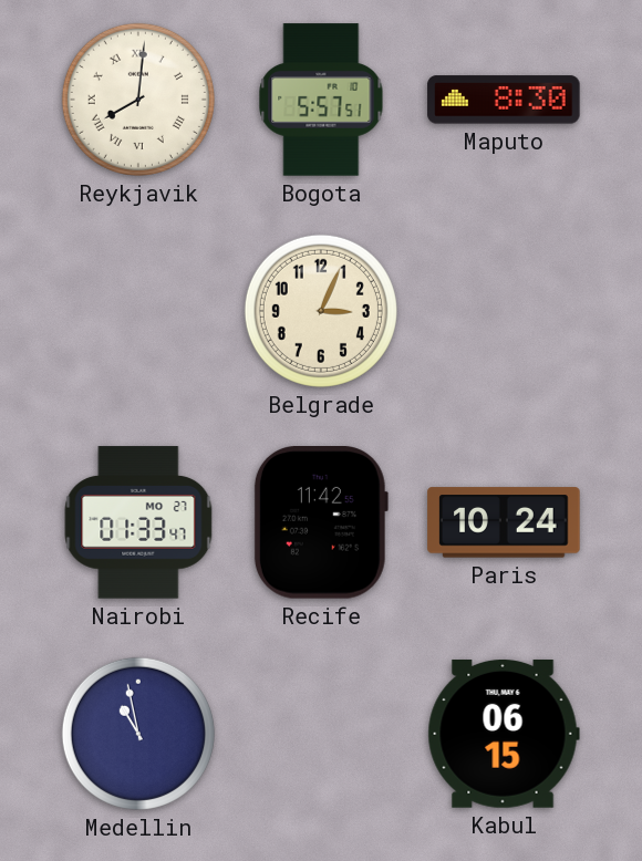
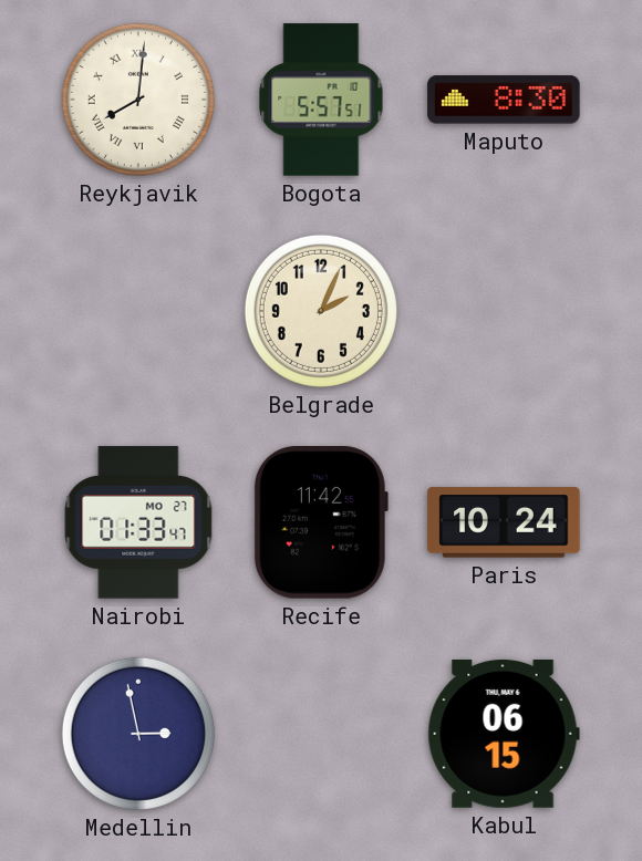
Belgrade: 3:04 -> 2:04
Medellin: 10:58 -> 2:58
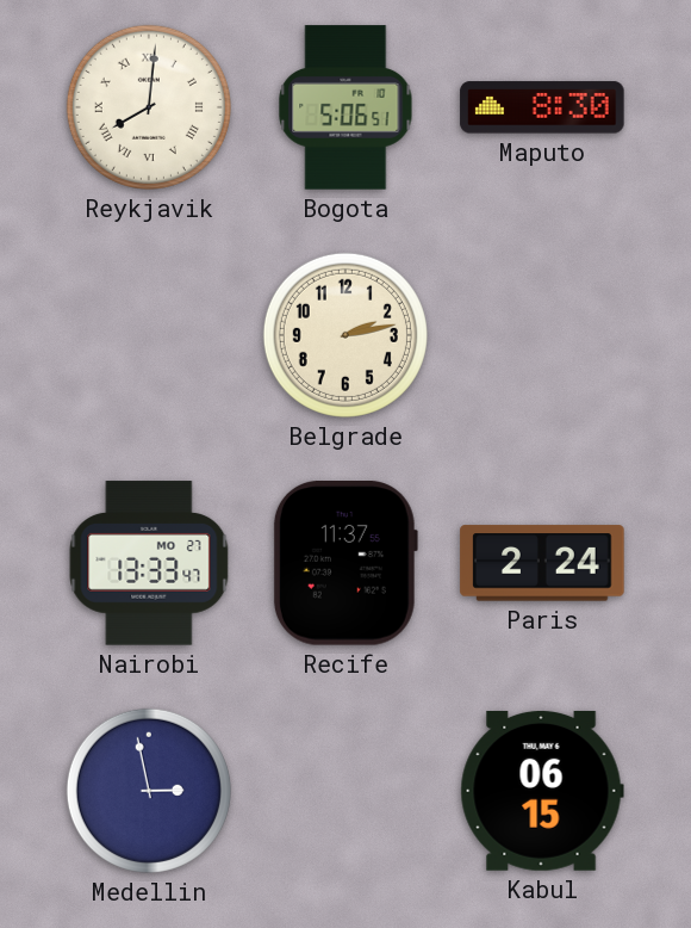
Bogota: 5:57 -> 5:06
Belgrade: 2:04 -> 2:13
Nairobi: 01:33 -> 13:33
Recife: 11:42 -> 11:37
Paris: 10:24 -> 2:24
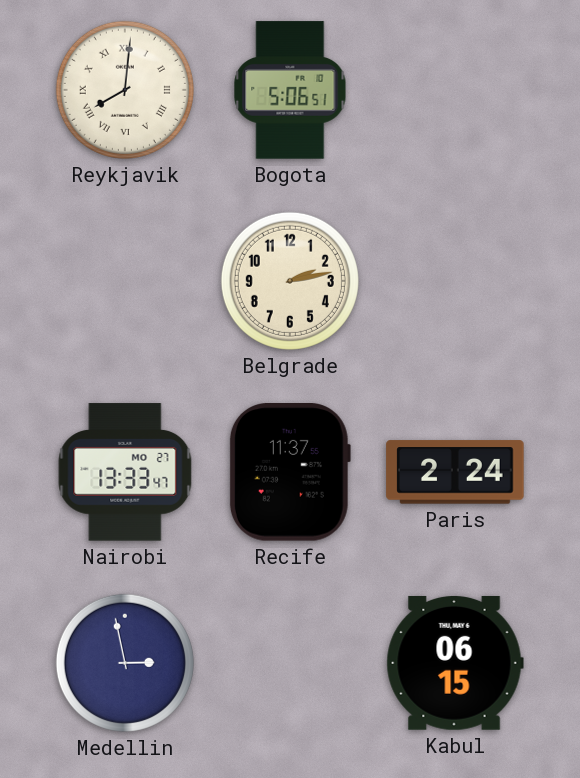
Maputo: 8:30 -> none
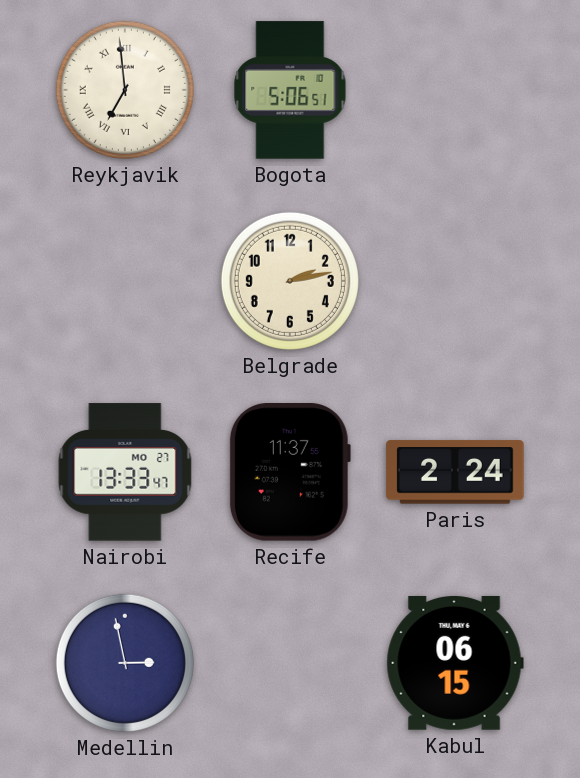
Reykjavik: 8:01 -> 6:59
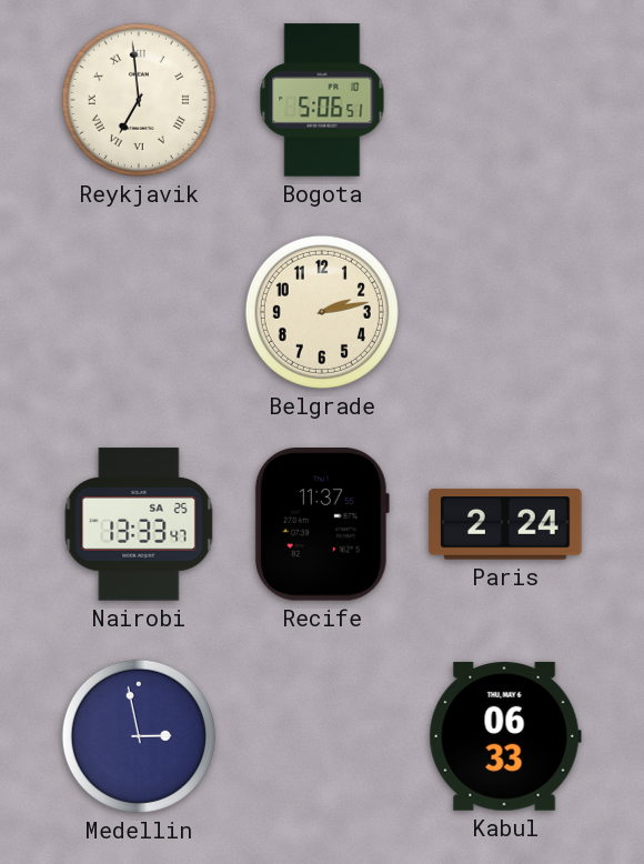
Nairobi date: MO 27 -> SA 25
Kabul: 06:15 -> 06:33
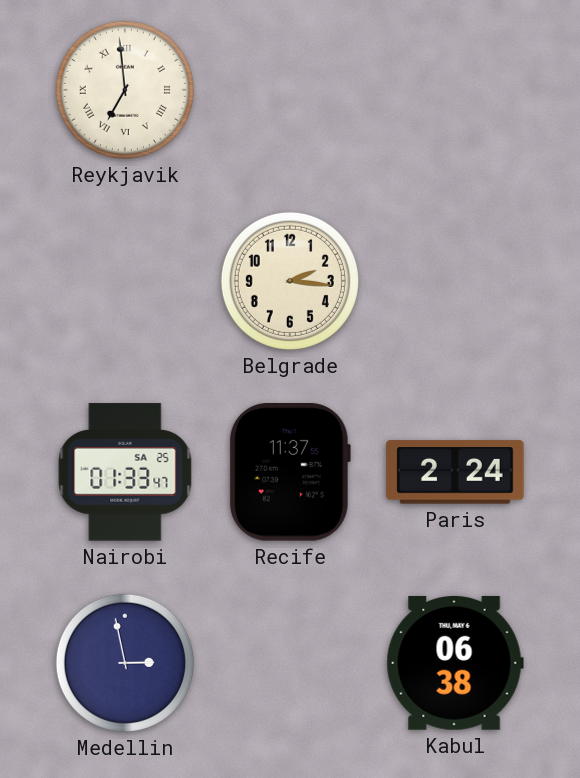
Bogota: 5:06 -> none
Belgrade: 2:13 -> 2:16
Nairobi: 13:33 -> 01:33
Kabul: 06:33 -> 06:38
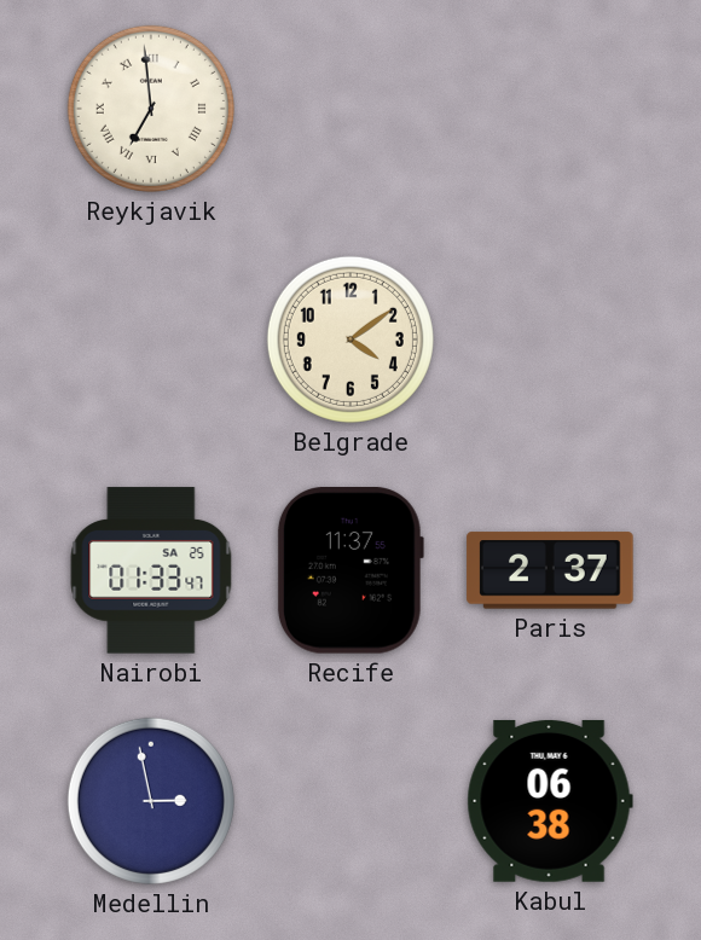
Belgrade: 2:16 -> 4:09
Paris: 2:24 -> 2:37
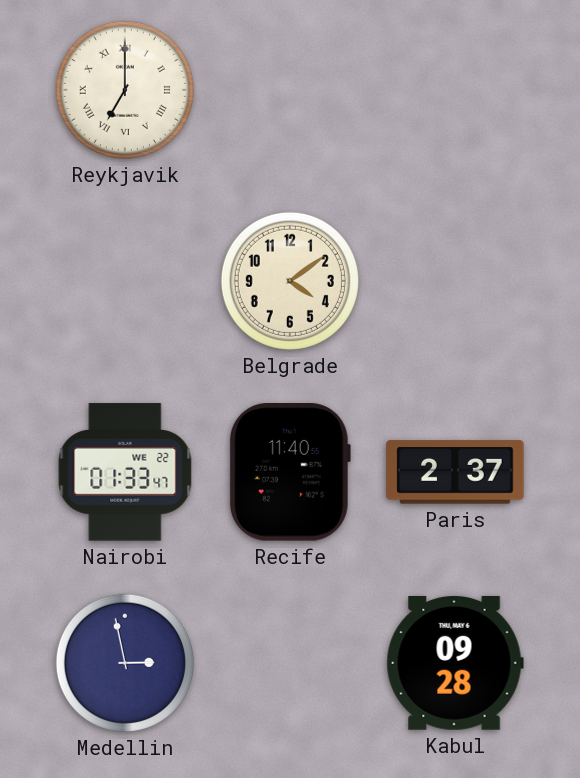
Reykjavik: 6:59 -> 7:00
Nairobi date: SA 25 -> WE 22
Recife: 11:37 -> 11:40
Kabul: 06:38 -> 09:28
